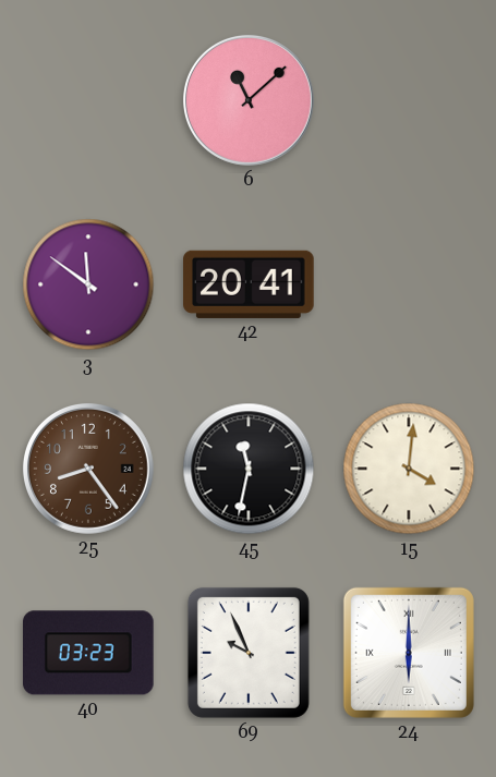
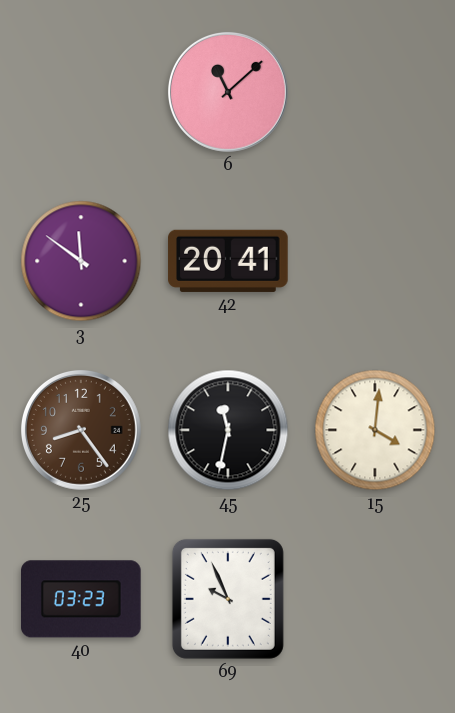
24: 6:00 -> none
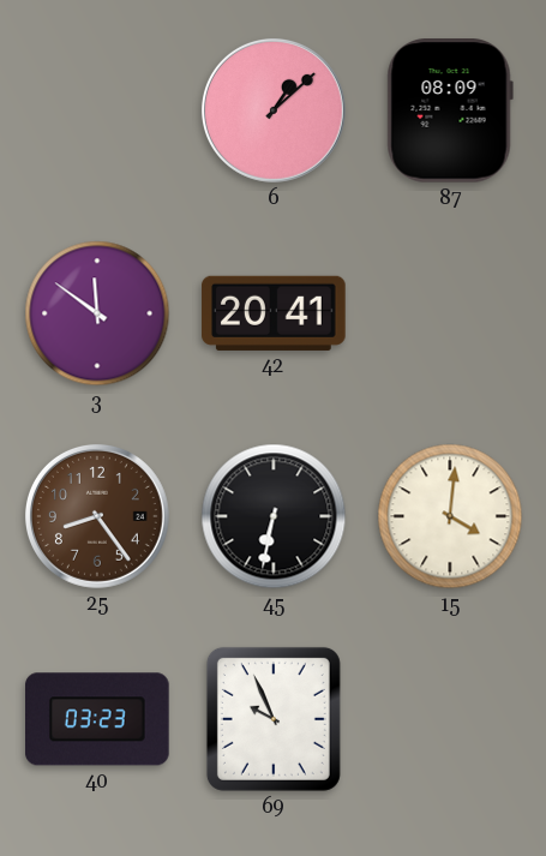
6: 11:08 -> 1:08
87: none -> 08:09
45: 11:32 -> 6:32
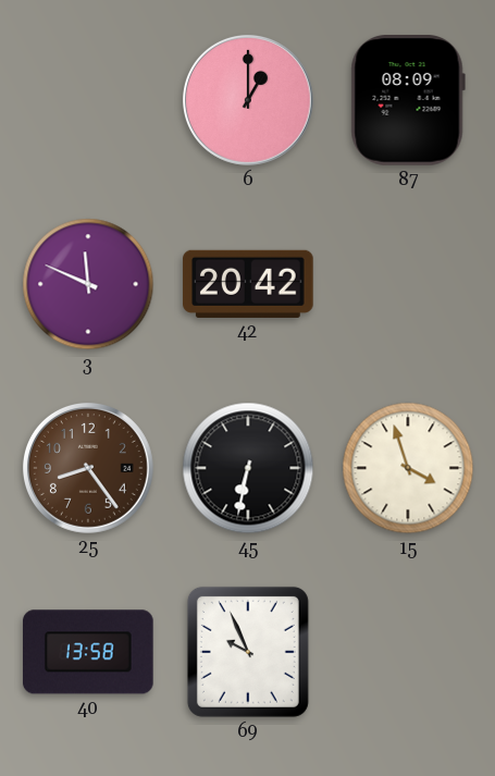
6: 1:08 -> 1:00
3: 11:51 -> 11:49
42: 20:41 -> 20:42
15: 4:01 -> 3:57
40: 03:23 -> 13:58
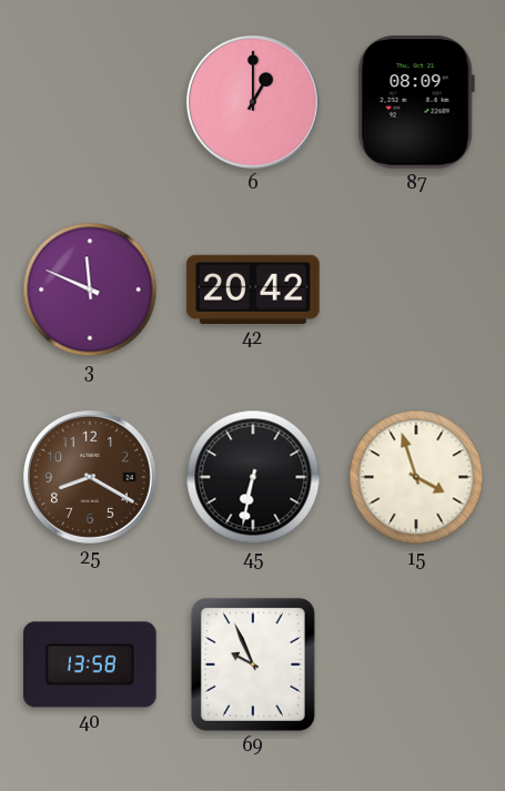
25: 8:24 -> 8:20
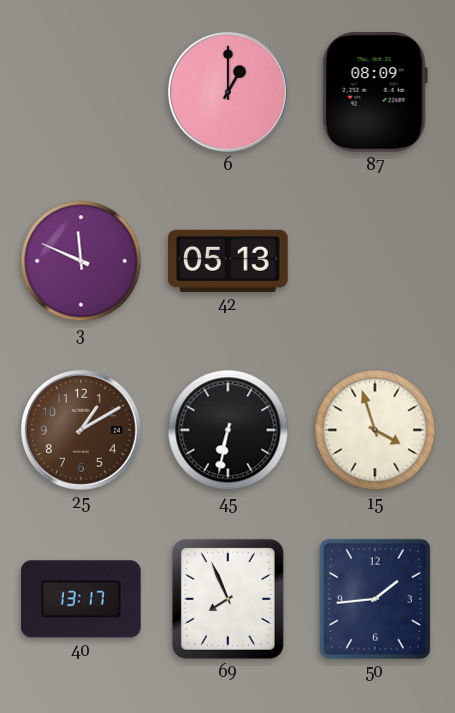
42: 20:42 -> 05:13
25: 8:20 -> 1:10
40: 13:58 -> 13:17
69: 9:56 -> 7:56
50: none -> 1:44
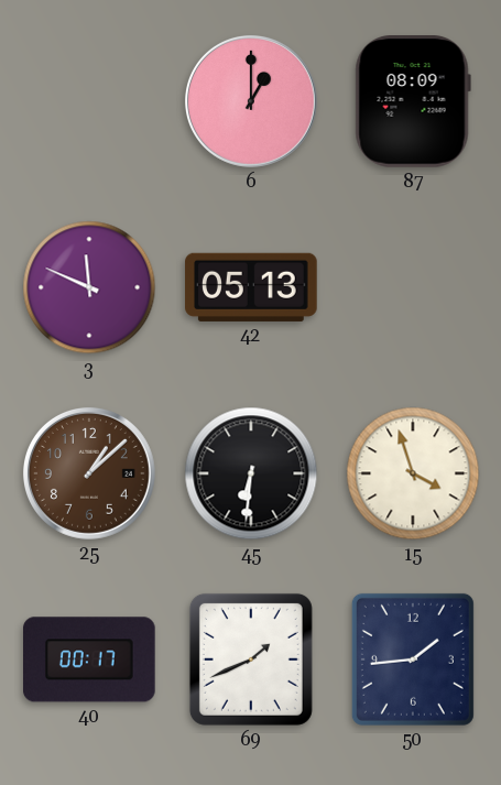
25: 1:10 -> 1:08
45: 6:32 -> 6:31
40: 13:17 -> 00:17
69: 7:56 -> 1:41
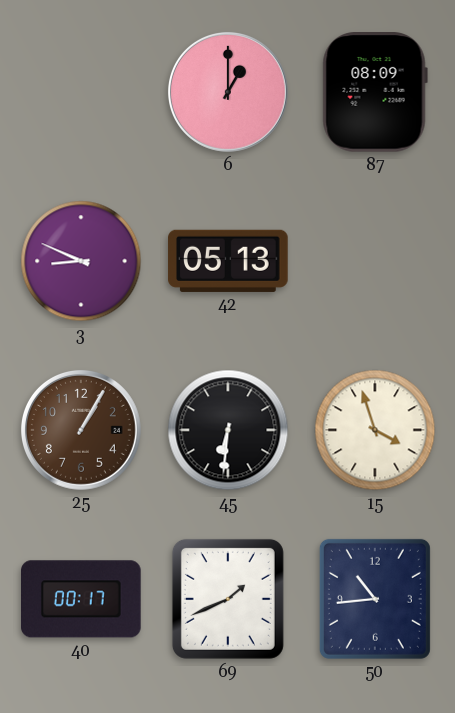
3: 11:49 -> 8:49
25: 1:08 -> 1:05
50: 1:44 -> 10:44
